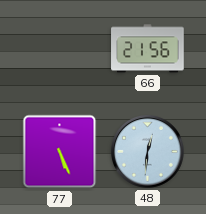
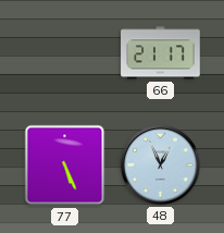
66: 21:56 -> 21:17
48: 12:31 -> 12:56
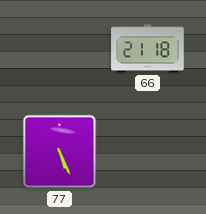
66: 21:17 -> 21:18
48: 12:56 -> none
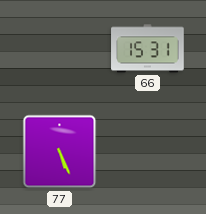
66: 21:18 -> 15:31
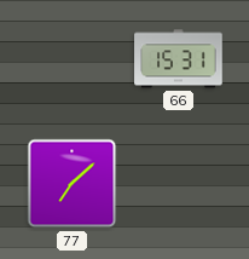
77: 5:26 -> 7:08
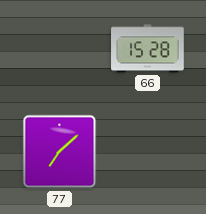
66: 15:31 -> 15:28
